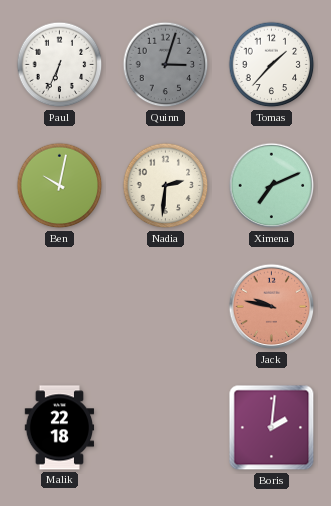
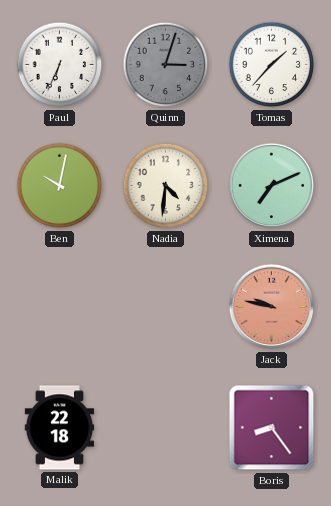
Nadia: 2:31 -> 4:31
Boris: 2:01 -> 8:24
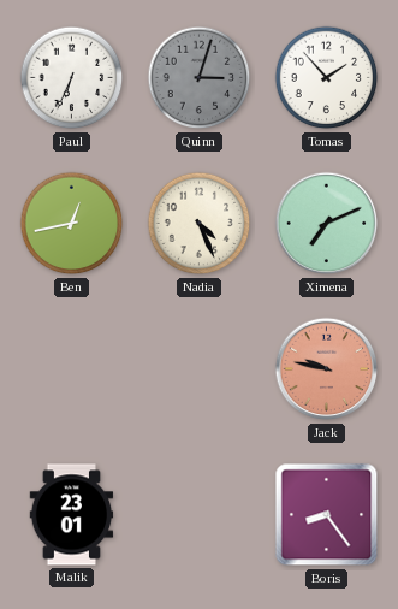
Tomas: 1:37 -> 1:53
Ben: 10:02 -> 12:43
Nadia: 4:31 -> 4:26
Malik: 22:18 -> 23:01
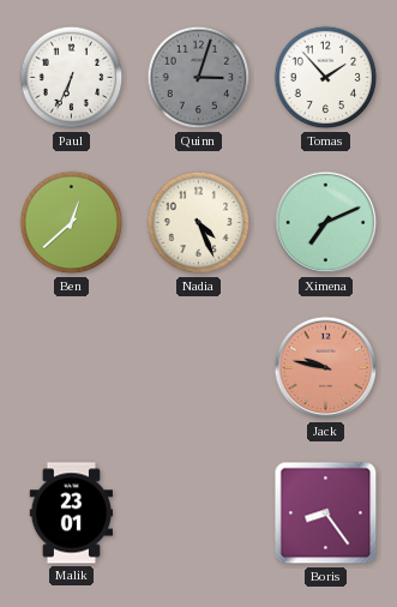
Ben: 12:43 -> 12:38
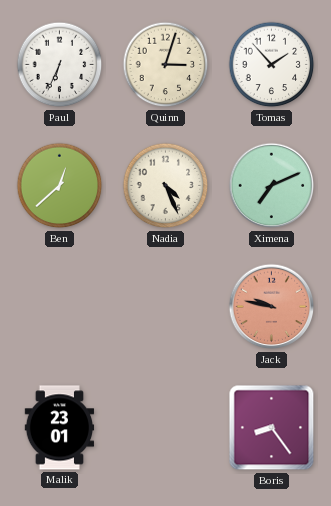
Quinn dial: grey -> cream
